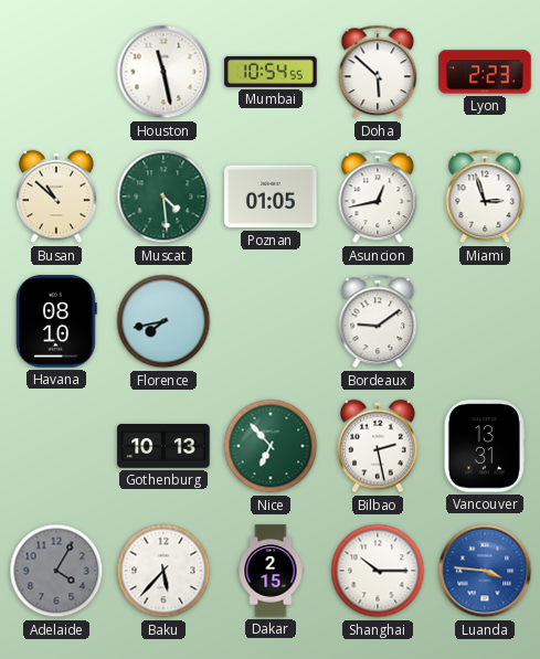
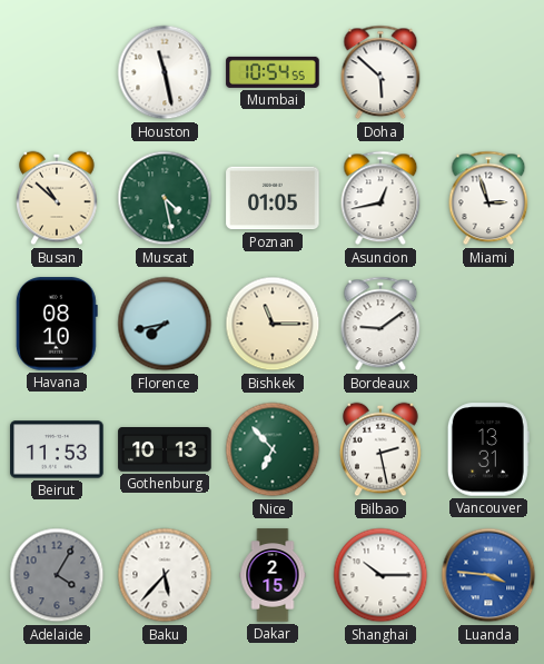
Lyon: 2:23 -> none
Muscat: 4:29 -> 4:28
Bishkek: none -> 11:15
Beirut: none -> 11:53
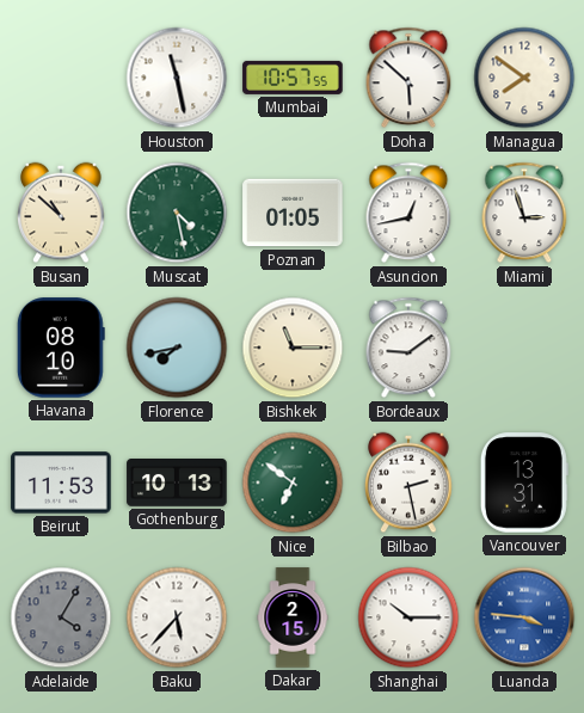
Mumbai: 10:54 -> 10:57
Managua: none -> 7:51
Nice: 6:53 -> 6:51
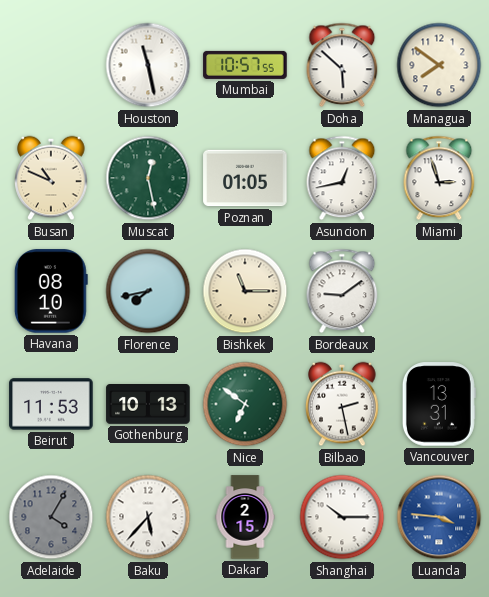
Busan: 10:52 -> 10:49
Muscat: 4:28 -> 12:28
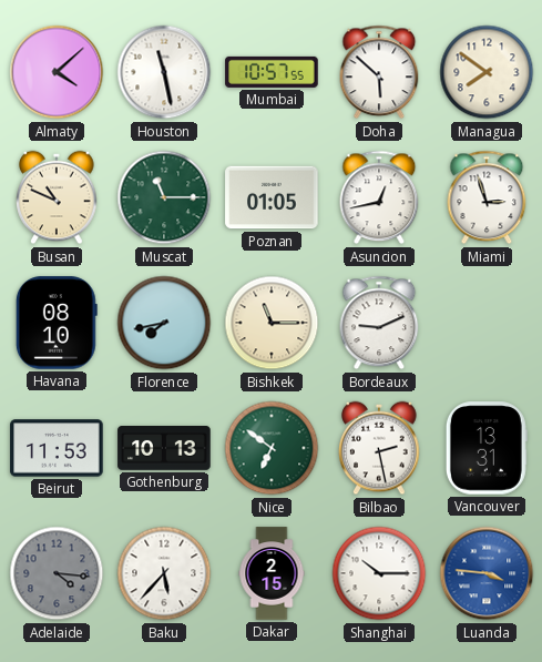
Almaty: none -> 4:08
Muscat: 12:28 -> 11:15
Bordeaux: 9:09 -> 9:11
Adelaide: 4:05 -> 4:16
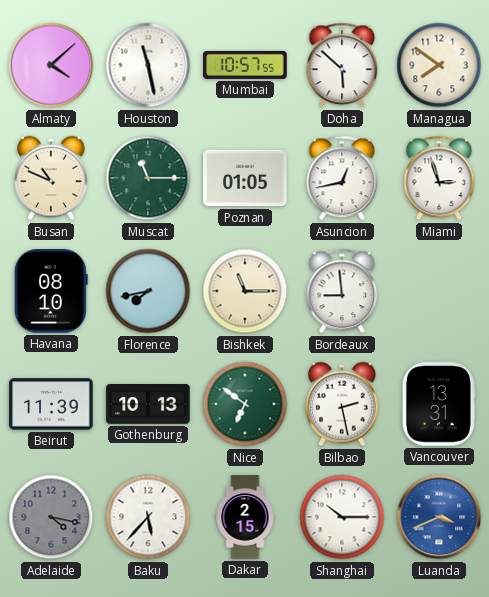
Bordeaux: 9:11 -> 8:59
Beirut: 11:53 -> 11:39
Adelaide: 4:16 -> 4:17
Luanda: 3:46 -> 3:41
